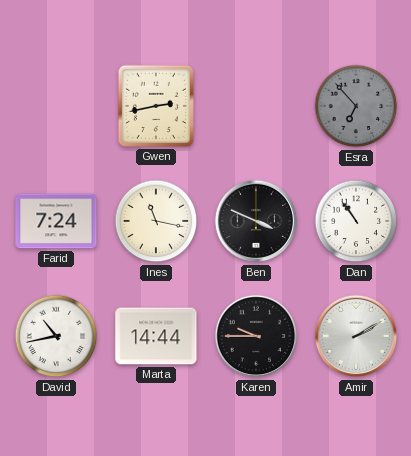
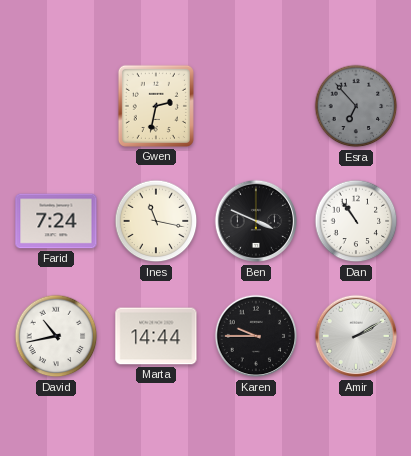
Gwen: 2:43 -> 2:32
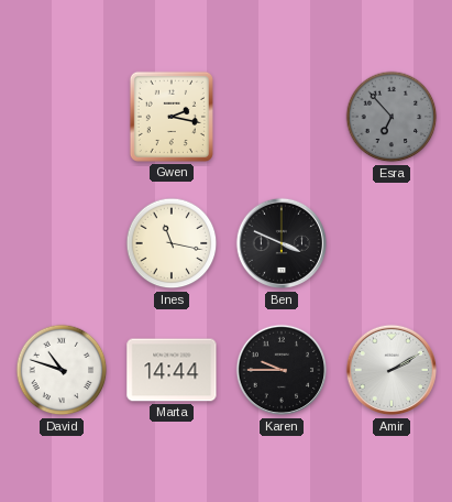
Gwen: 2:32 -> 2:17
Farid: 7:24 -> none
Dan: 10:54 -> none
David: 10:43 -> 10:48
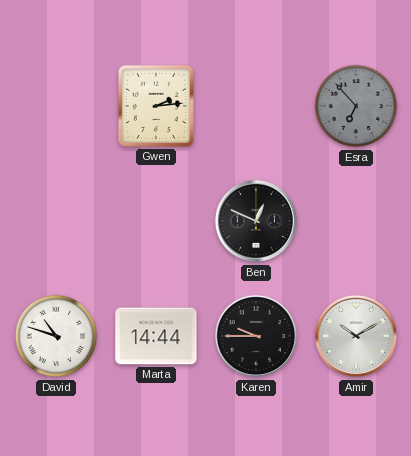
Gwen: 2:17 -> 2:14
Ines: 11:17 -> none
Ben: 3:49 -> 12:49
Amir: 2:10 -> 10:10
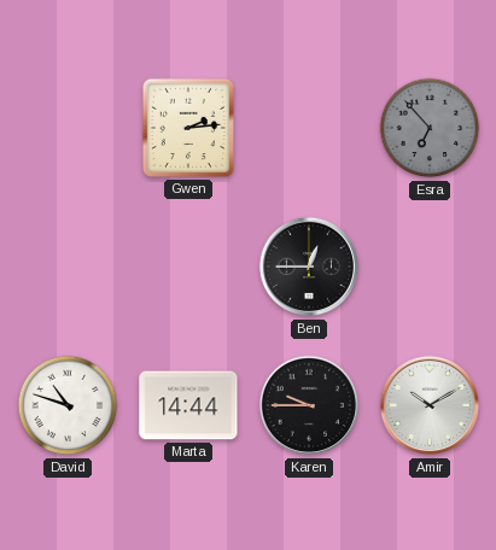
Ben: 12:49 -> 12:45
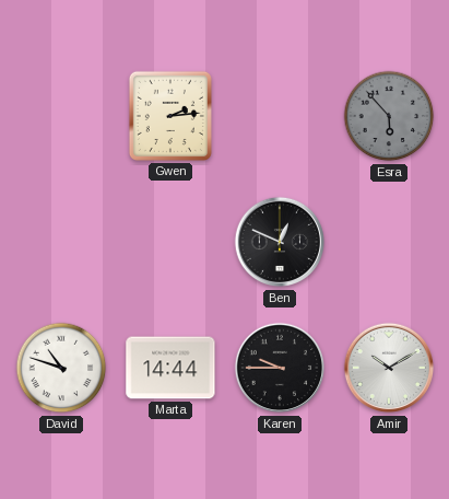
Esra: 6:53 -> 5:53
Ben: 12:45 -> 12:49
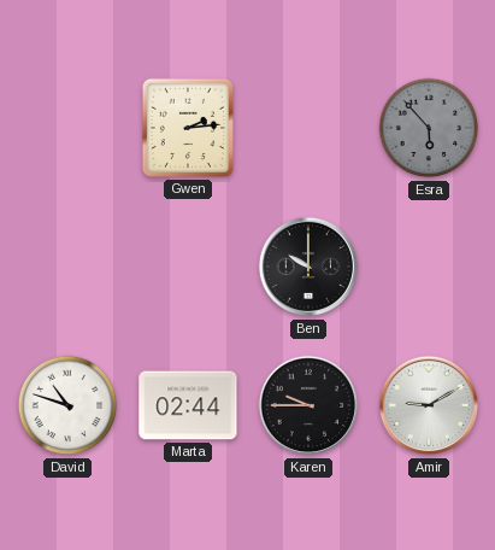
Ben: 12:49 -> 10:00
Marta: 14:44 -> 02:44
Amir: 10:10 -> 9:10
